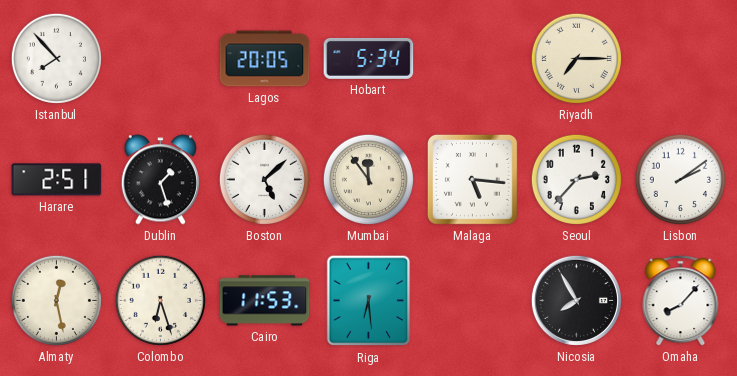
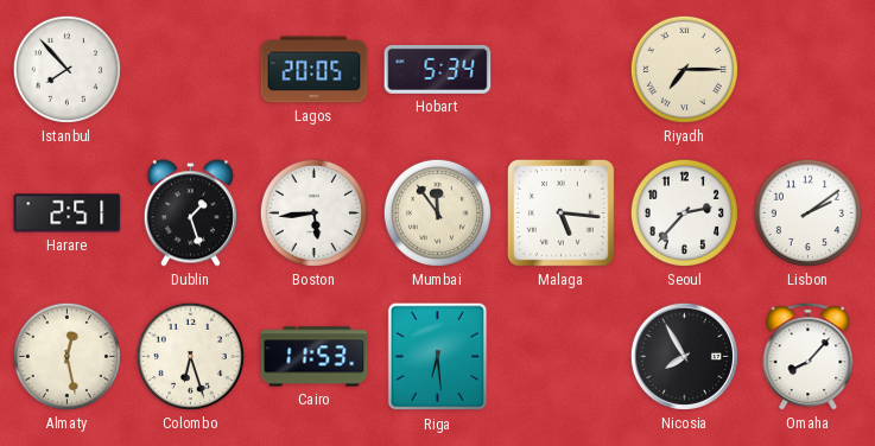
Boston: 5:08 -> 5:44
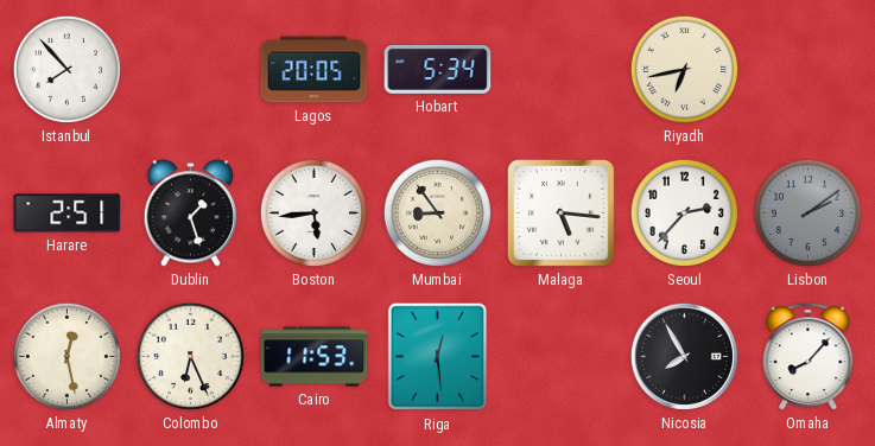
Riyadh: 7:15 -> 6:43
Mumbai: 11:54 -> 8:54
Lisbon dial: white -> grey
Colombo: 6:27 -> 6:26
Riga: 6:29 -> 12:29
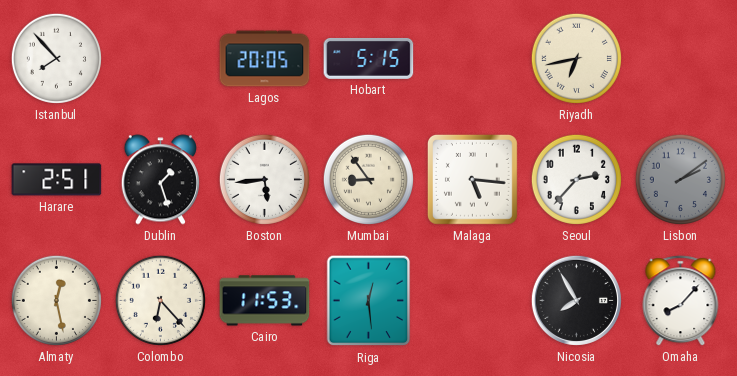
Hobart: 5:34 -> 5:15
Colombo: 6:26 -> 6:23
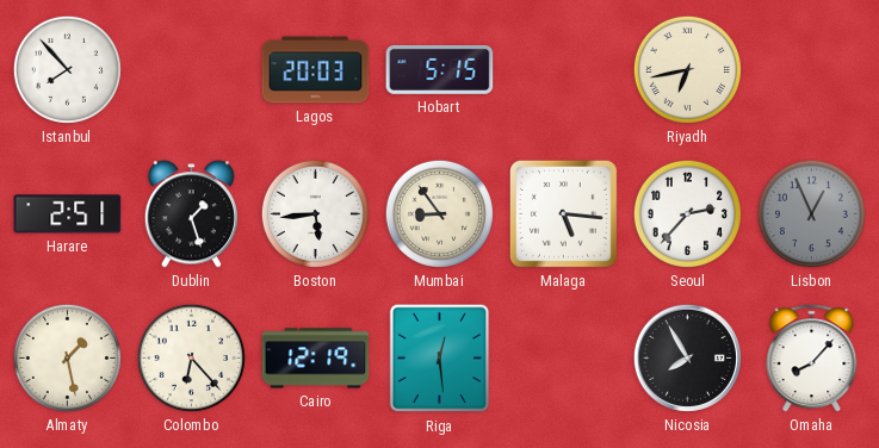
Lagos: 20:05 -> 20:03
Lisbon: 2:09 -> 12:56
Almaty: 12:28 -> 1:28
Cairo: 11:53 -> 12:19
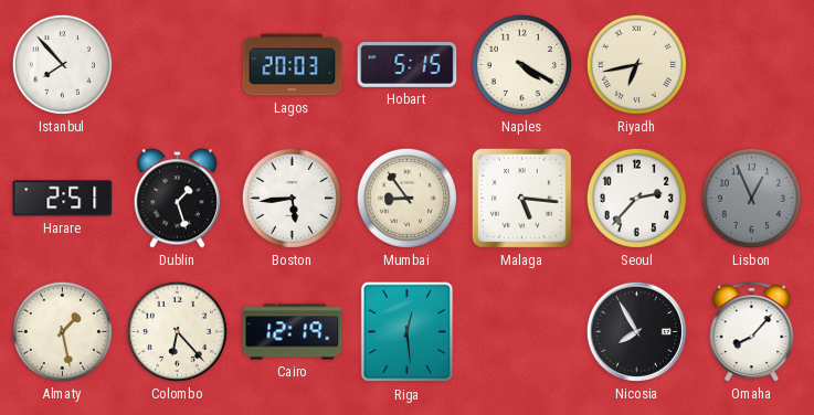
Naples: none -> 4:20
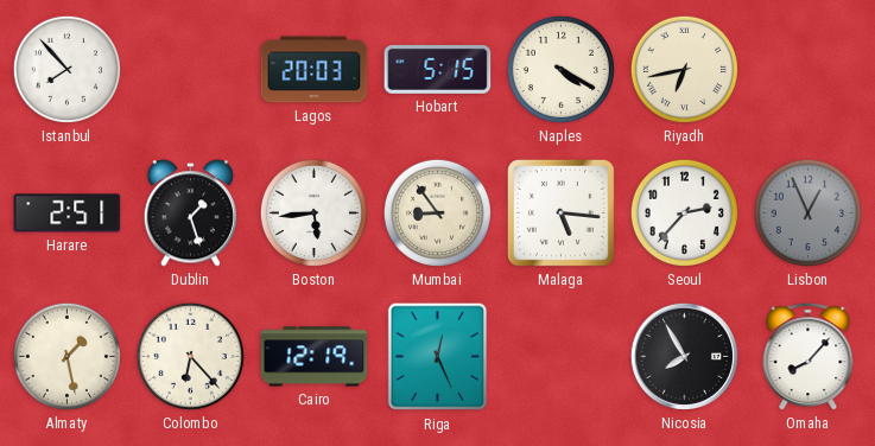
Riga: 12:29 -> 12:26
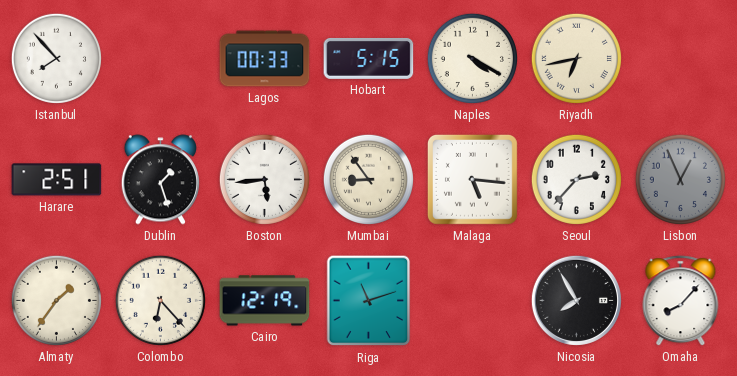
Lagos: 20:03 -> 00:33
Almaty: 1:28 -> 1:36
Riga: 12:26 -> 11:12
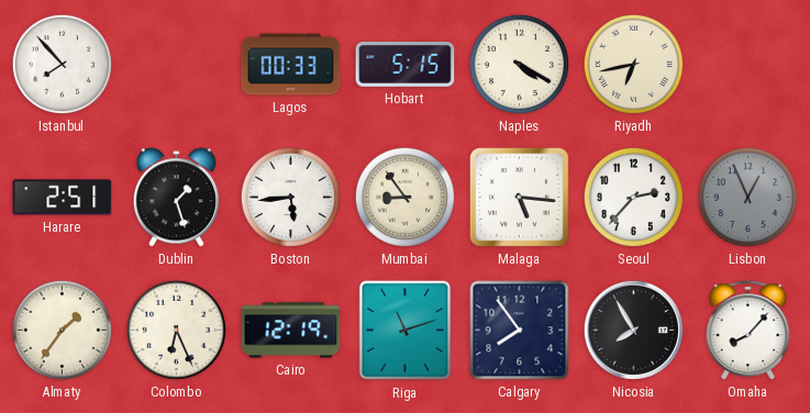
Colombo: 6:23 -> 6:26
Calgary: none -> 7:54
